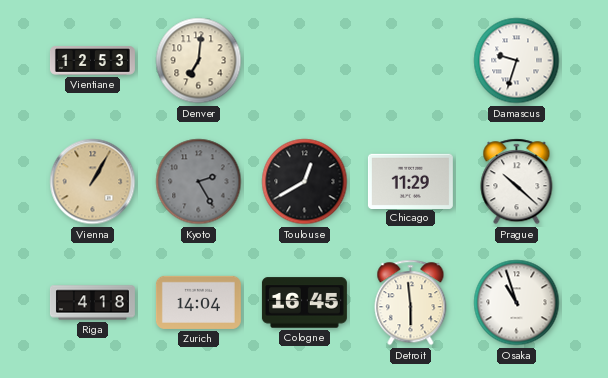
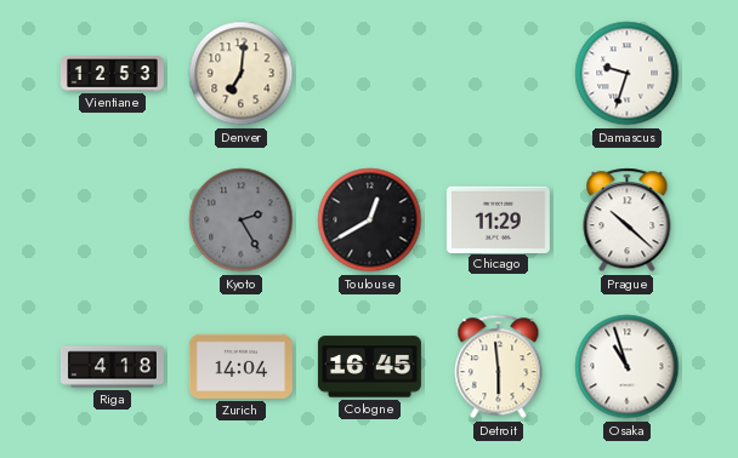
Vienna: 1:05 -> none
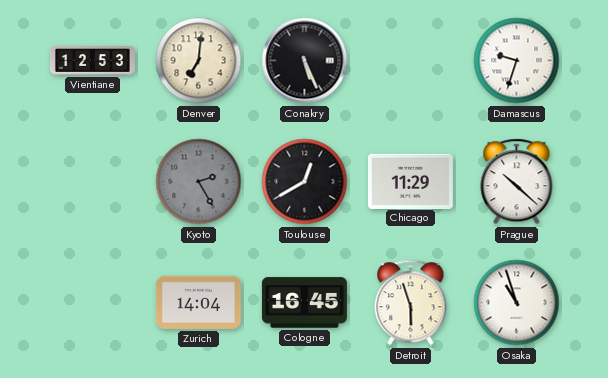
Conakry: none -> 5:26
Riga: 4:18 -> none
Detroit: 5:59 -> 5:57
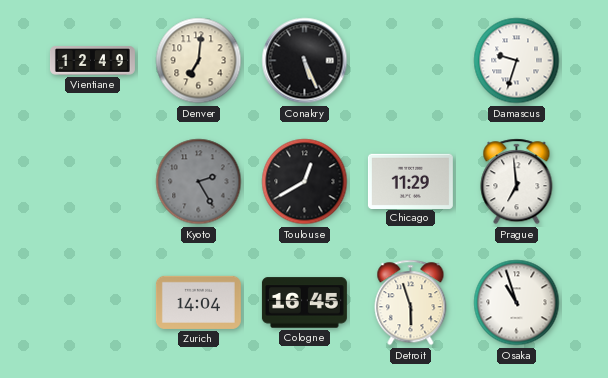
Vientiane: 12:53 -> 12:49
Prague: 10:22 -> 6:59
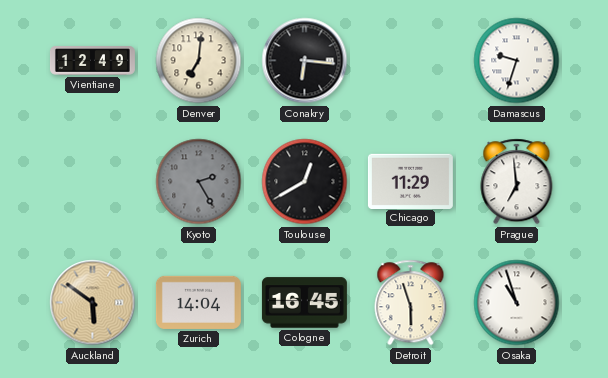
Conakry: 5:26 -> 6:16
Auckland: none -> 5:51
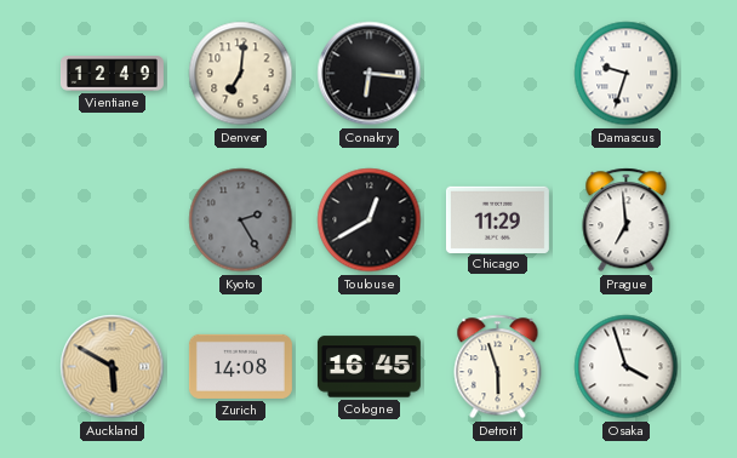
Auckland: 5:51 -> 5:50
Zurich: 14:04 -> 14:08
Osaka: 10:57 -> 3:57
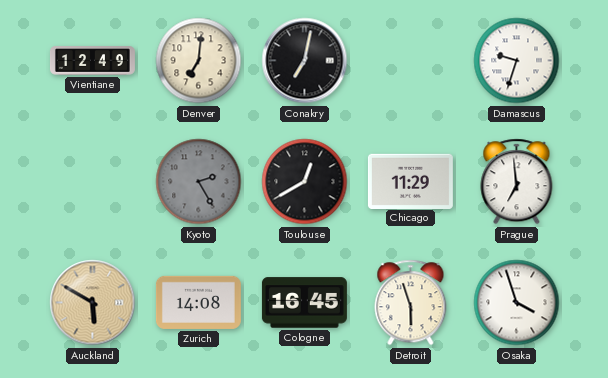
Conakry: 6:16 -> 7:02
